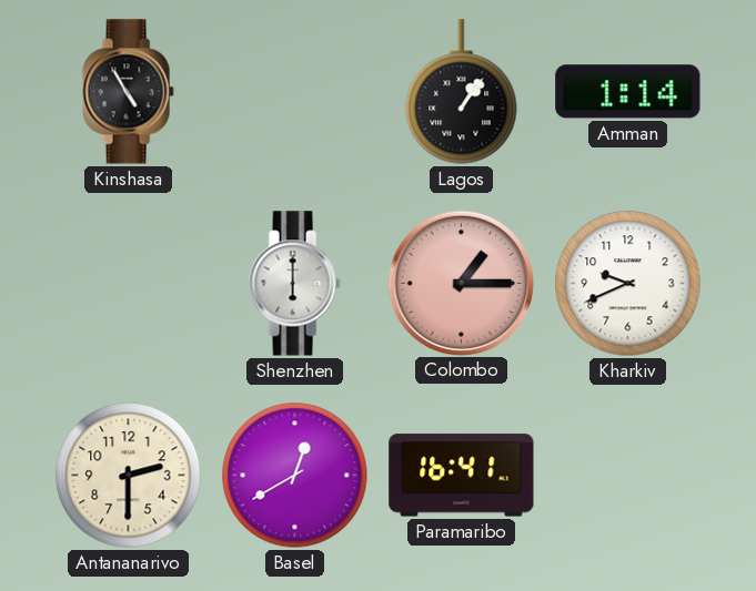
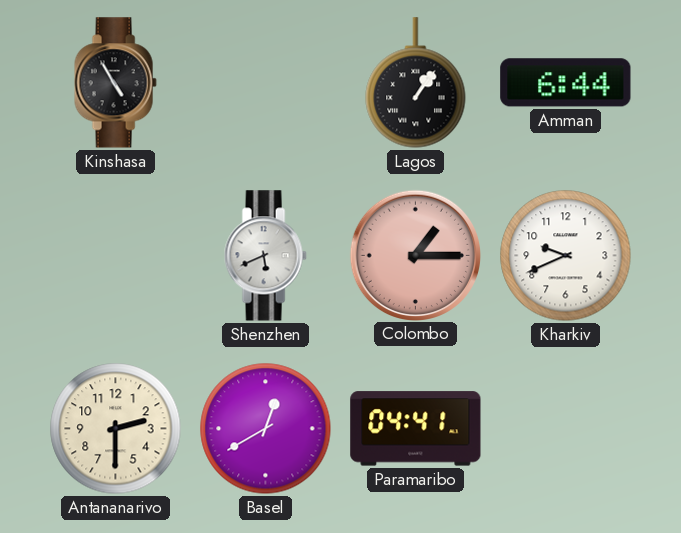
Amman: 1:14 -> 6:44
Shenzhen: 6:00 -> 5:41
Paramaribo: 16:41 -> 04:41
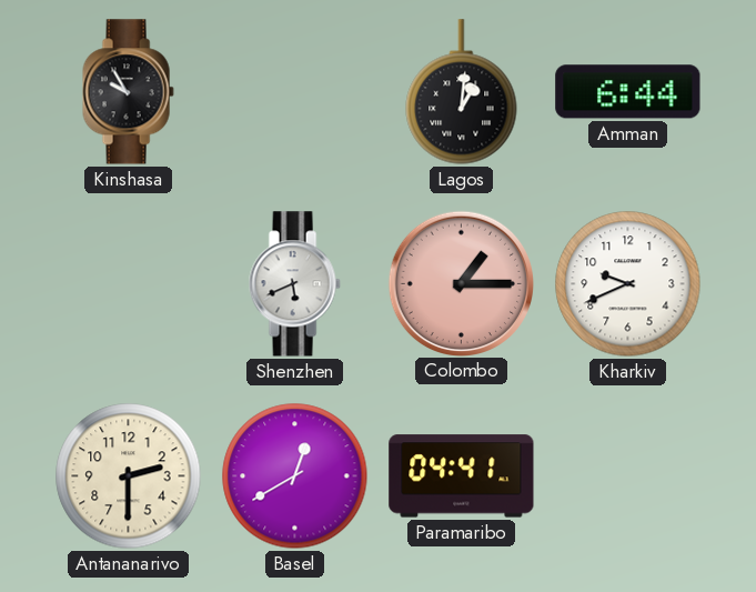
Kinshasa: 4:55 -> 9:55
Lagos: 1:06 -> 1:01
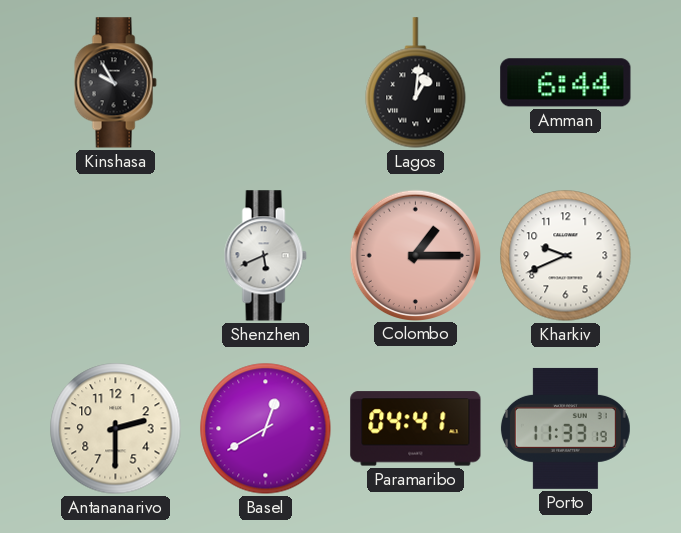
Porto: none -> 11:33
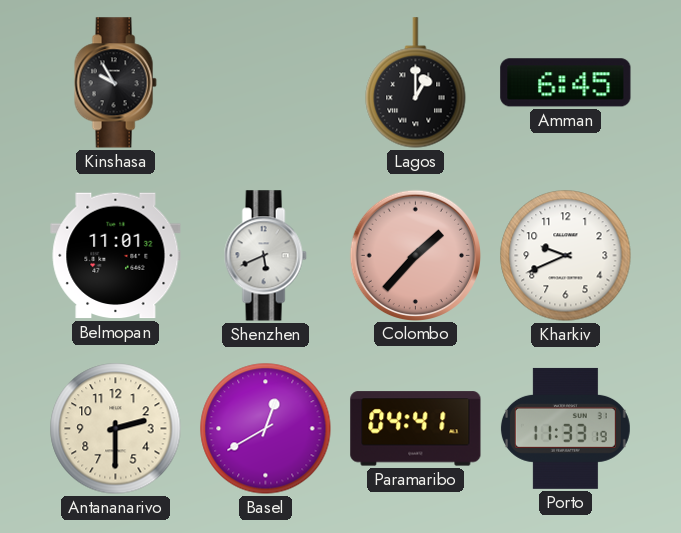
Lagos: 1:01 -> 1:00
Amman: 6:44 -> 6:45
Belmopan: none -> 11:01
Colombo: 1:15 -> 1:37
